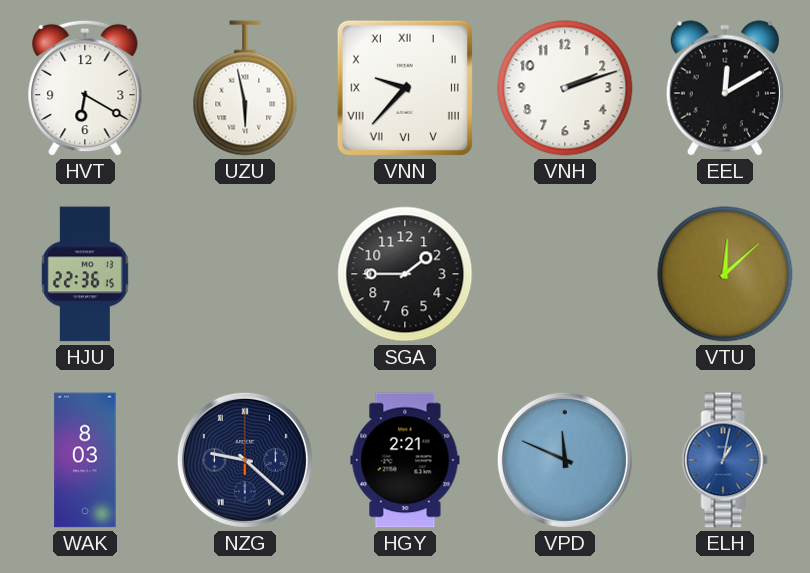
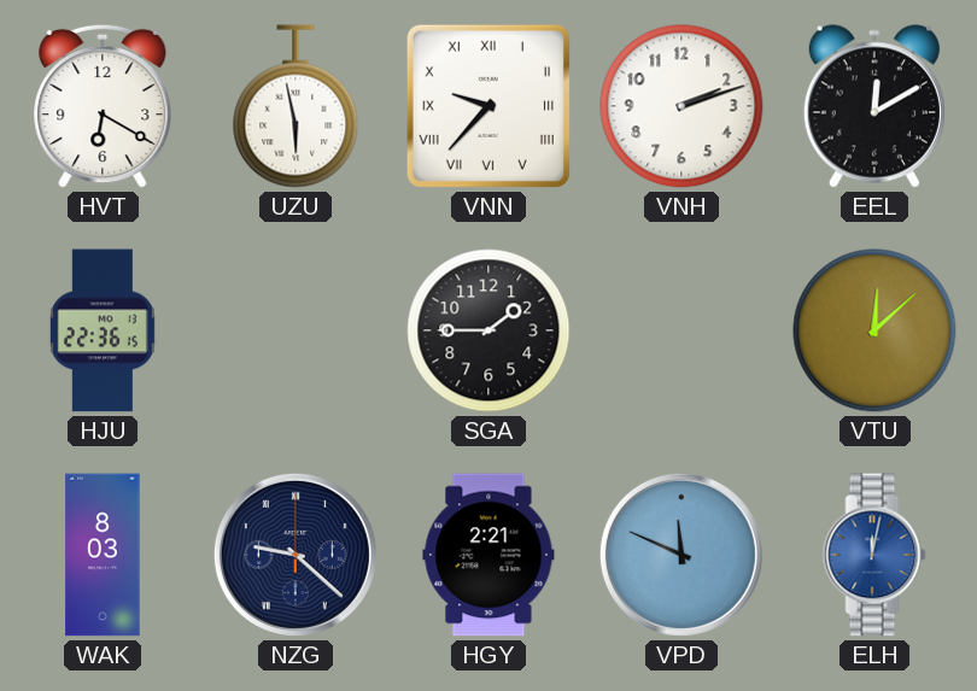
ELH: 1:02 -> 12:02
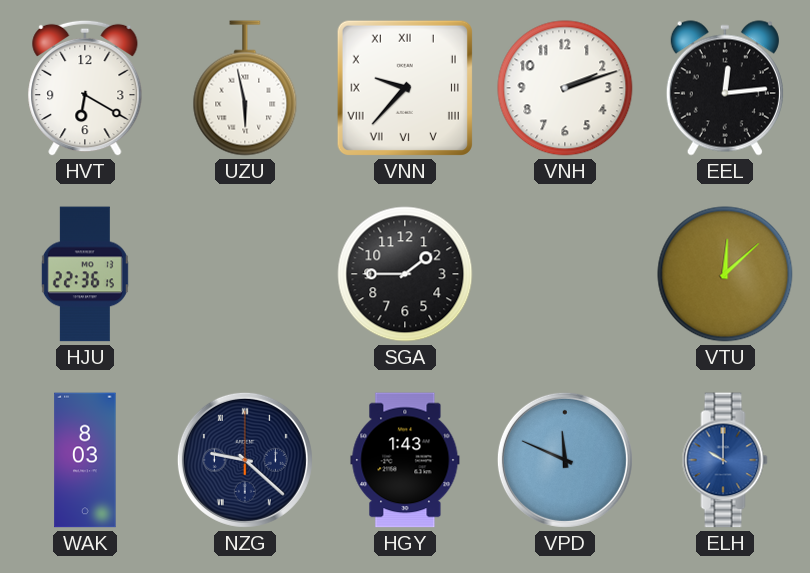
EEL: 12:10 -> 12:14
HGY: 2:21 -> 1:43
ELH: 12:02 -> 10:00
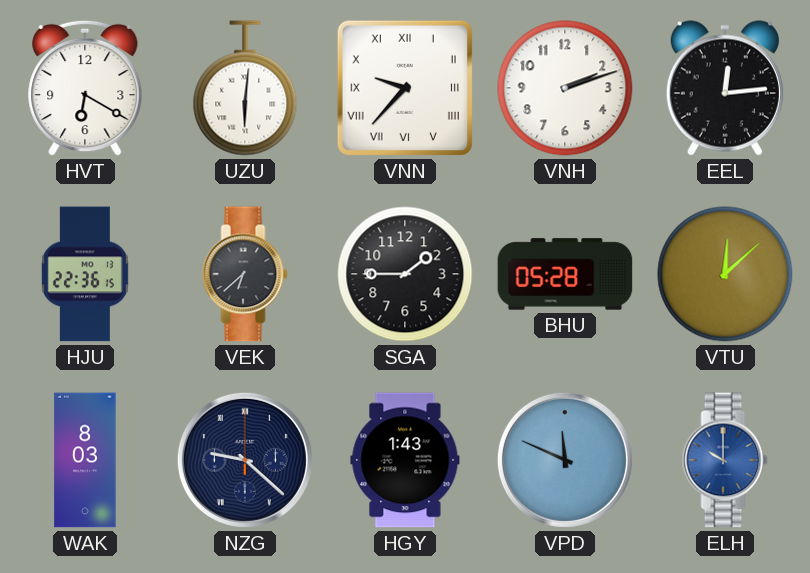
UZU: 5:58 -> 6:01
VEK: none -> 6:38
BHU: none -> 05:28
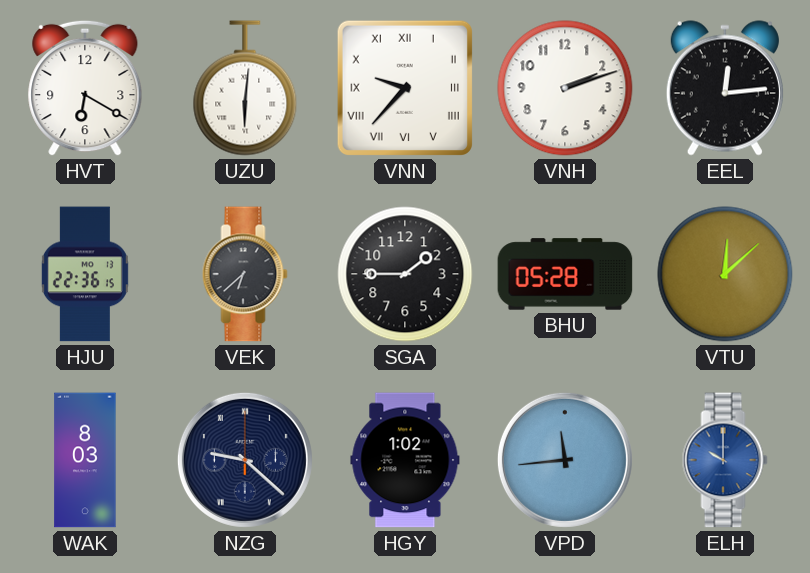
HGY: 1:43 -> 1:02
VPD: 11:49 -> 11:44
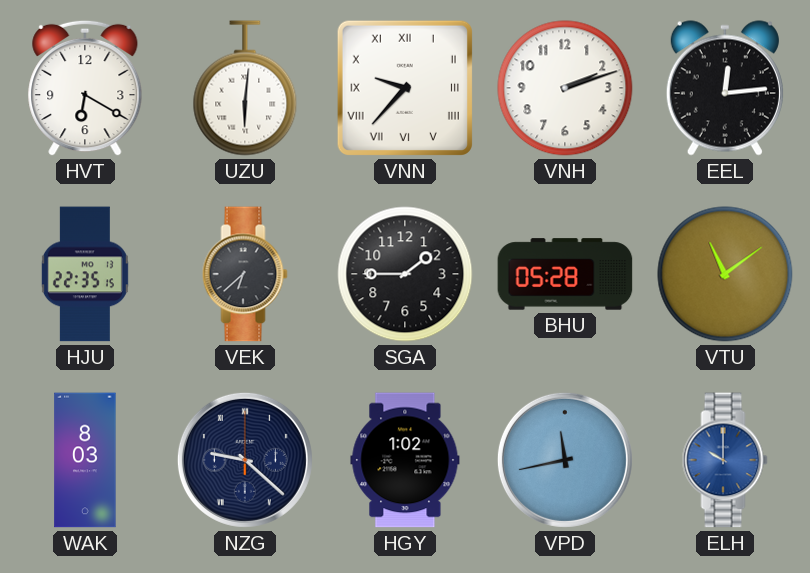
HJU: 22:36 -> 22:35
VTU: 12:08 -> 11:09
VPD: 11:44 -> 11:43
